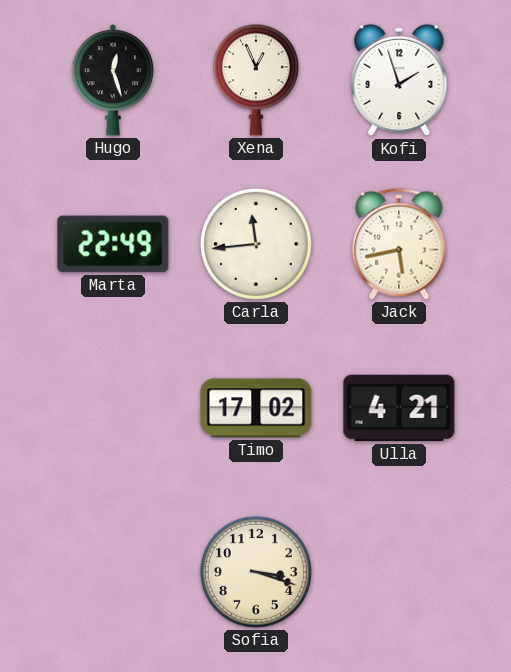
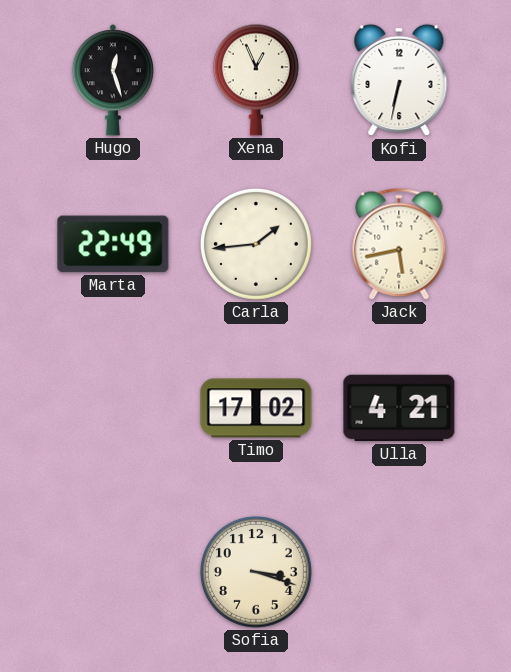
Kofi: 1:57 -> 6:32
Carla: 11:44 -> 1:44
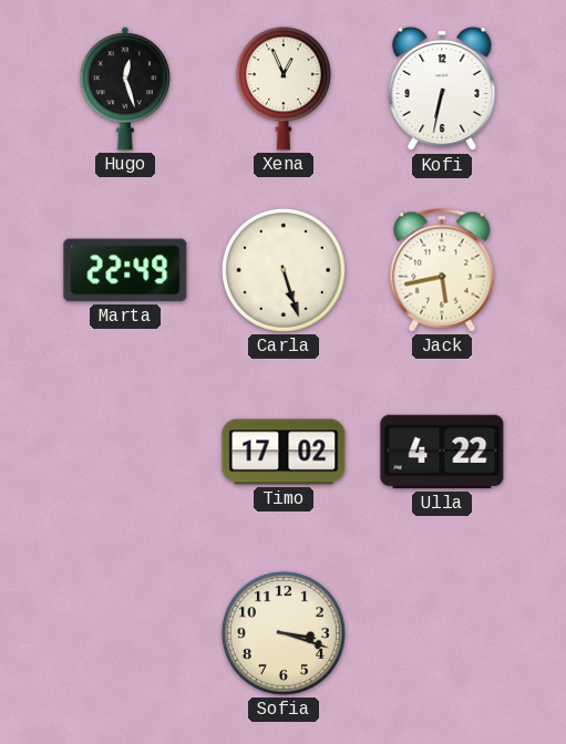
Carla: 1:44 -> 5:27
Ulla: 4:21 -> 4:22
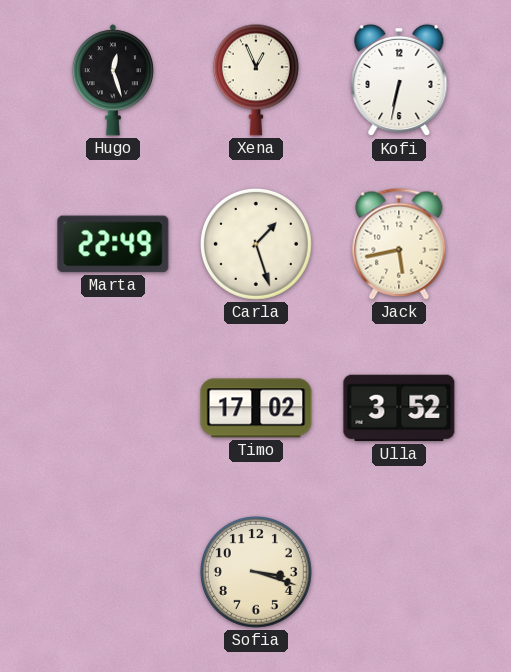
Carla: 5:27 -> 1:27
Ulla: 4:22 -> 3:52
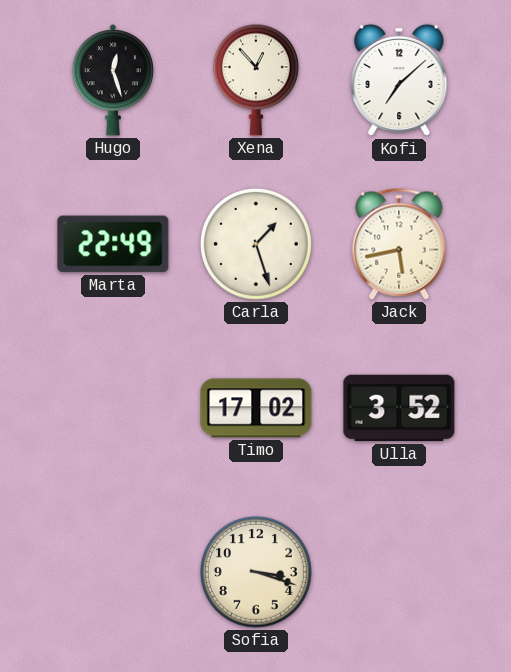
Xena: 12:56 -> 12:53
Kofi: 6:32 -> 7:08
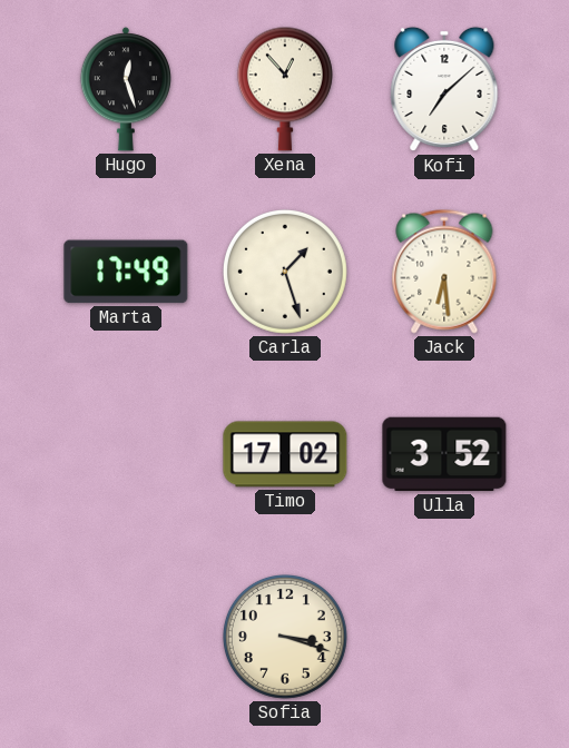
Marta: 22:49 -> 17:49
Jack: 5:43 -> 6:29
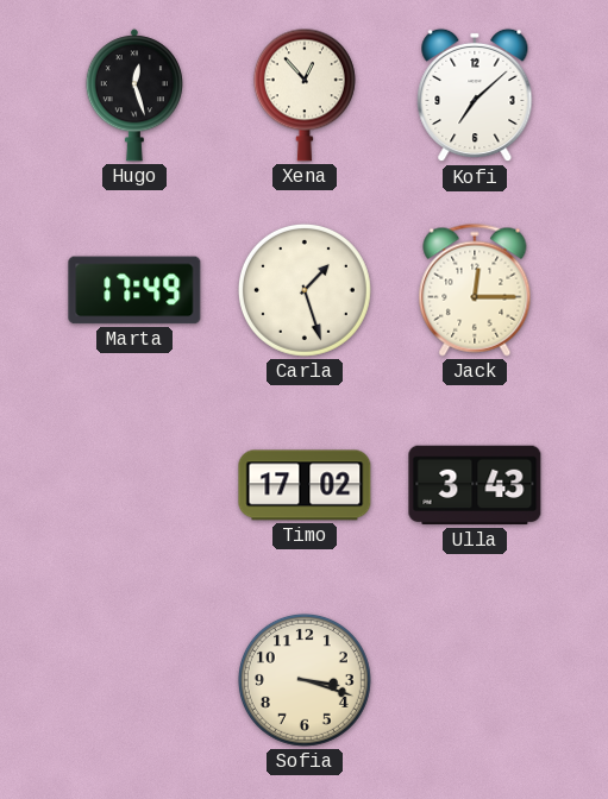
Jack: 6:29 -> 12:15
Ulla: 3:52 -> 3:43
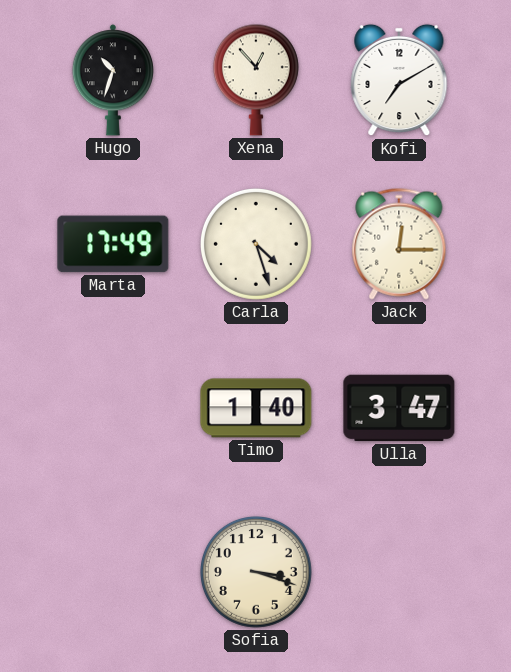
Hugo: 12:27 -> 10:33
Kofi: 7:08 -> 7:10
Carla: 1:27 -> 4:27
Timo: 17:02 -> 1:40
Ulla: 3:43 -> 3:47
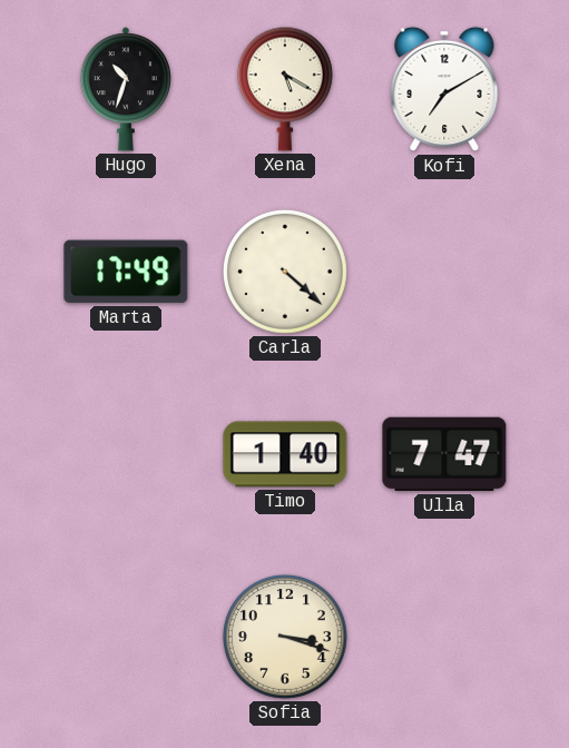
Xena: 12:53 -> 5:20
Carla: 4:27 -> 4:22
Jack: 12:15 -> none
Ulla: 3:47 -> 7:47
